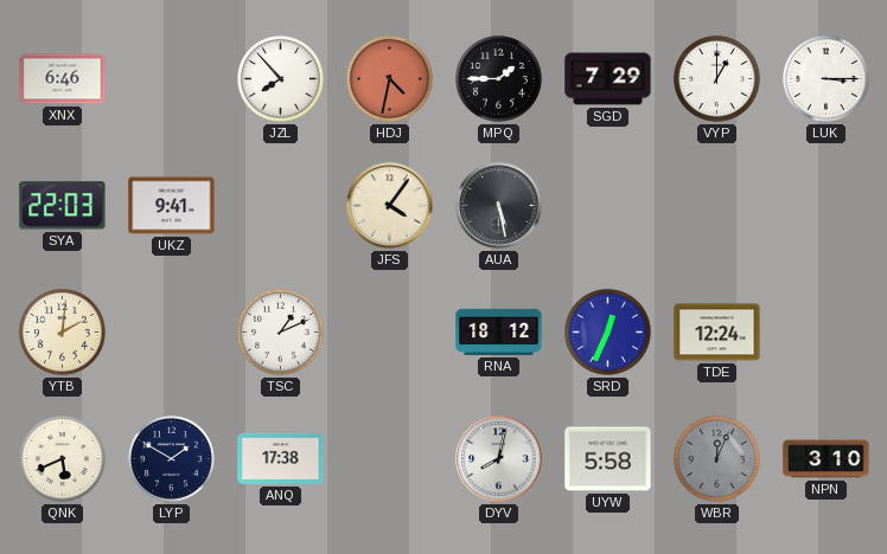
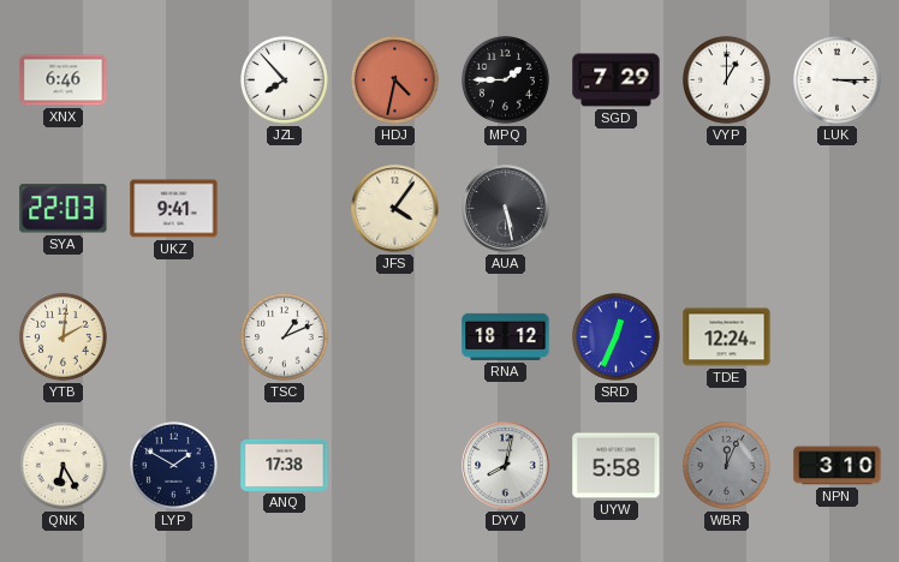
QNK: 5:41 -> 6:25
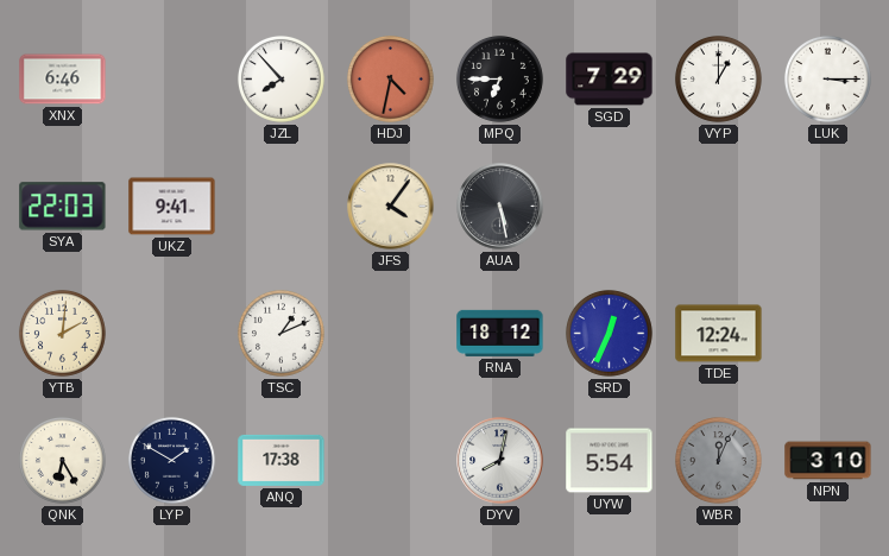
MPQ: 1:45 -> 6:45
UYW: 5:58 -> 5:54
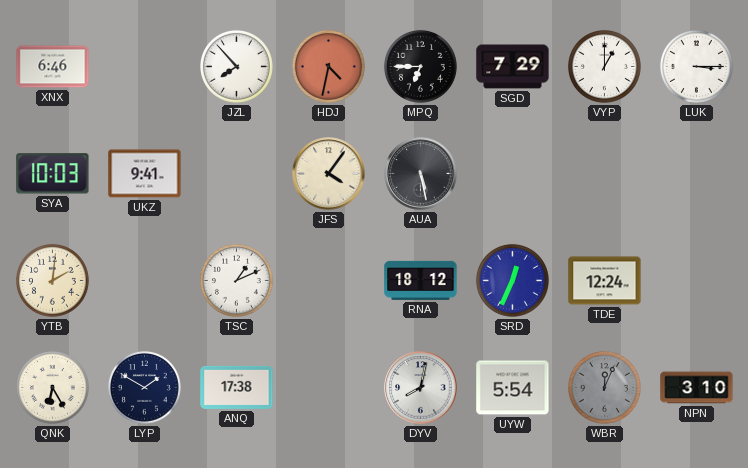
SYA: 22:03 -> 10:03
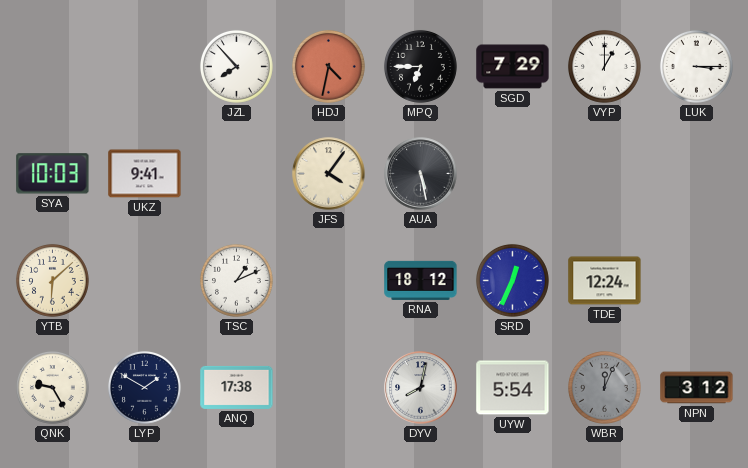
XNX: 6:46 -> none
YTB: 2:01 -> 6:08
QNK: 6:25 -> 9:25
NPN: 3:10 -> 3:12
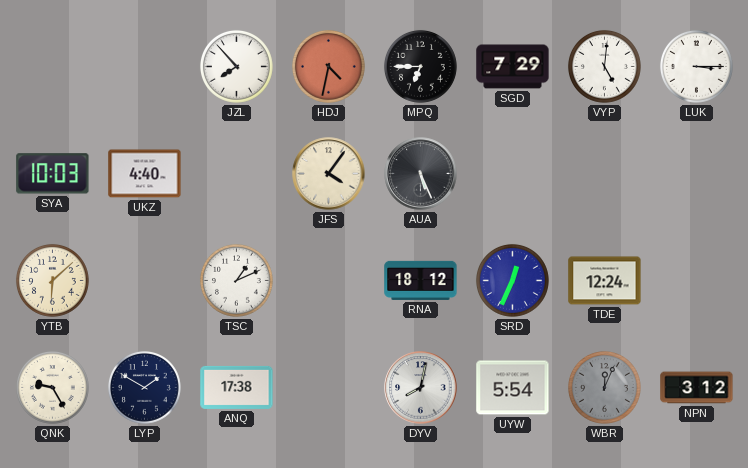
VYP: 1:00 -> 5:01
UKZ: 9:41 -> 4:40
AUA: 5:28 -> 5:26
